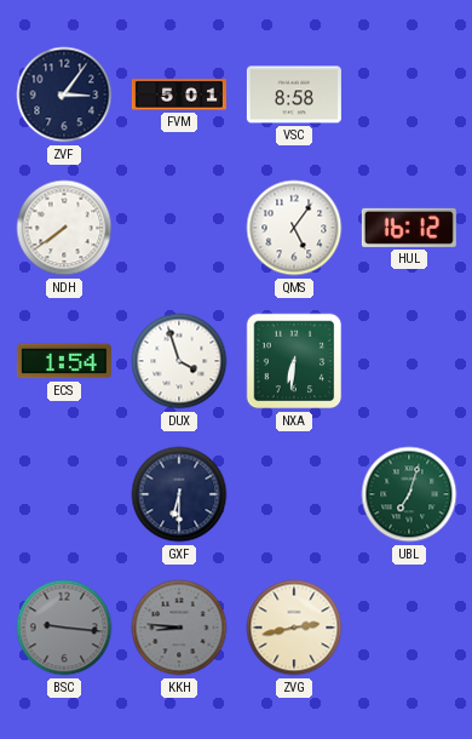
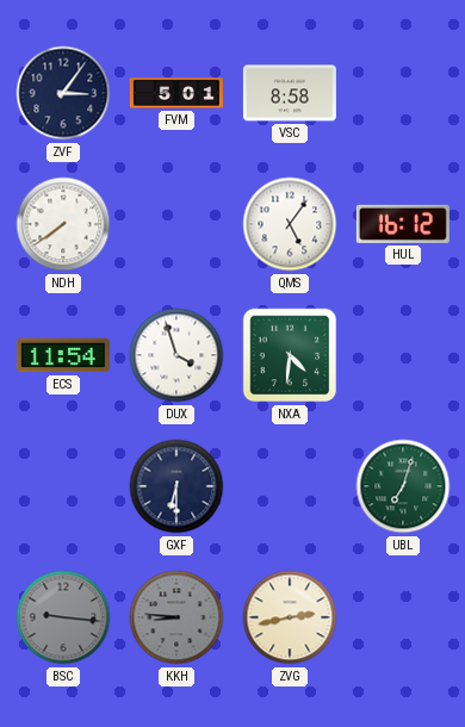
ECS: 1:54 -> 11:54
NXA: 6:31 -> 4:31
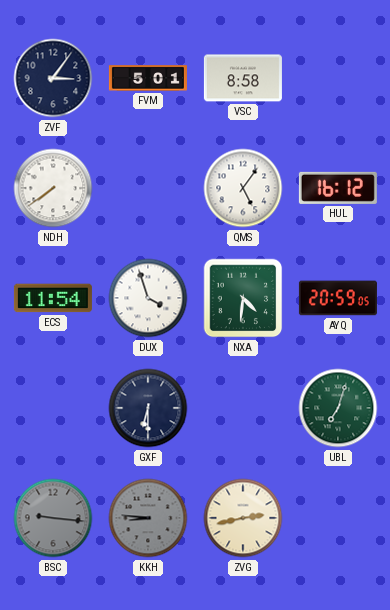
AYQ: none -> 20:59
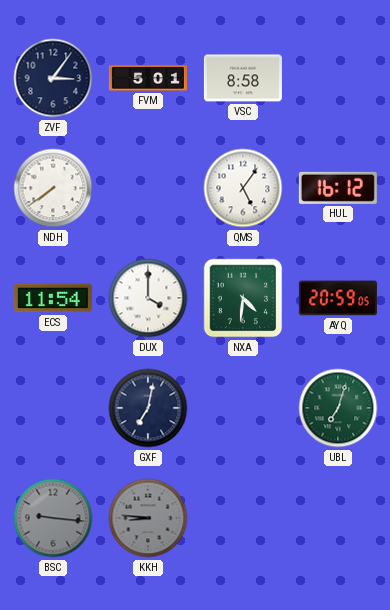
DUX: 3:57 -> 4:00
GXF: 6:30 -> 7:02
ZVG: 2:43 -> none
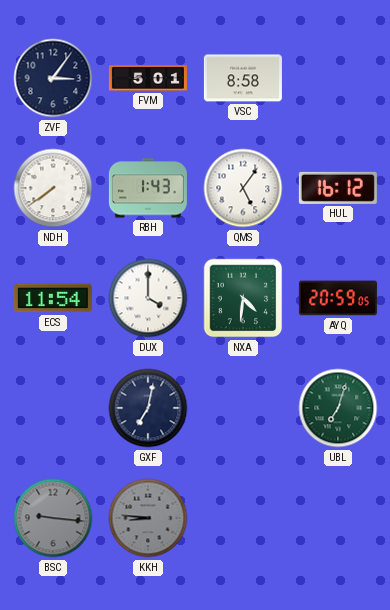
RBH: none -> 1:43
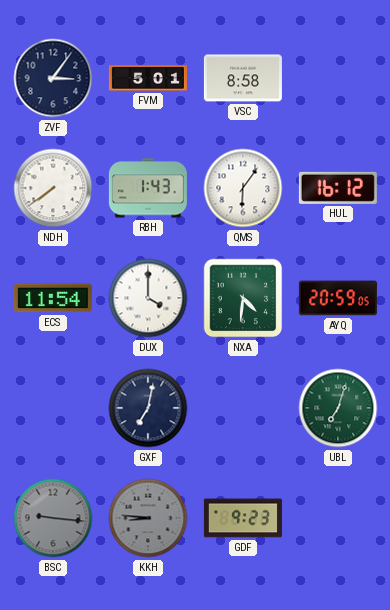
QMS: 5:06 -> 6:06
GDF: none -> 9:23
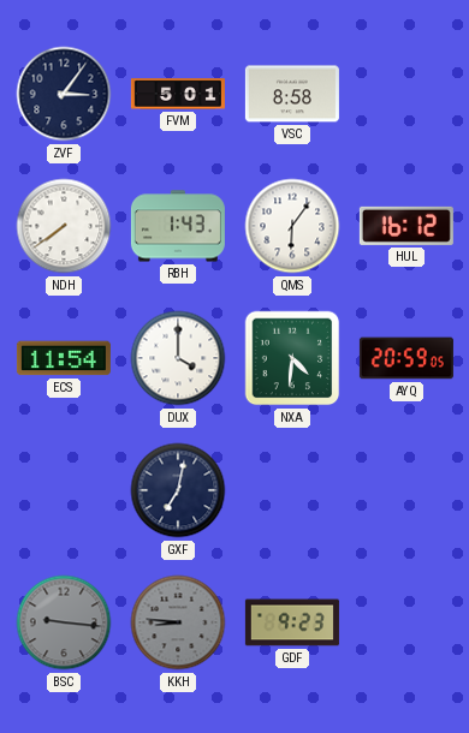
UBL: 7:03 -> none
